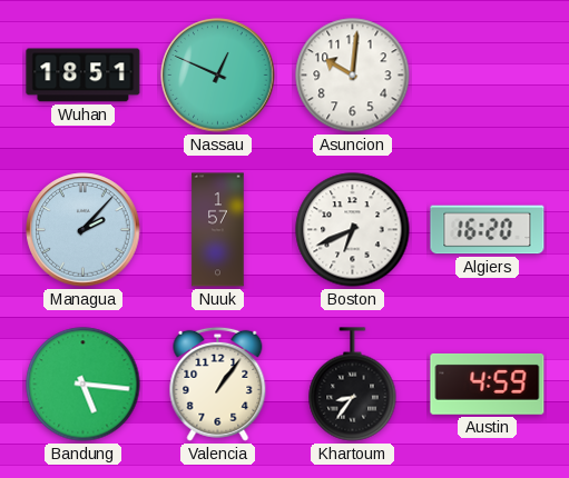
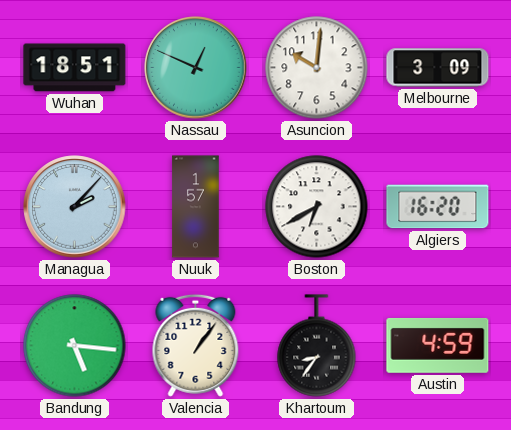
Melbourne: none -> 3:09
Boston: 6:41 -> 6:40
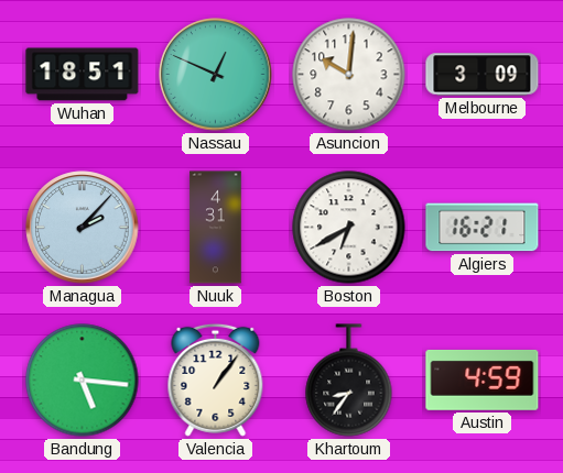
Nuuk: 1:57 -> 4:31
Algiers: 16:20 -> 16:21
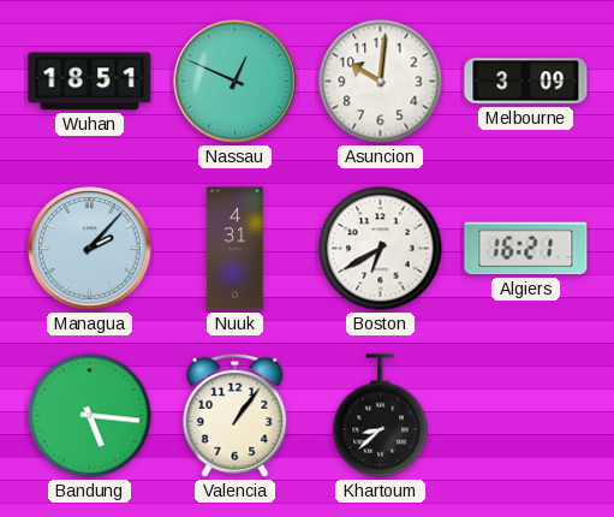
Khartoum: 8:36 -> 8:38
Austin: 4:59 -> none
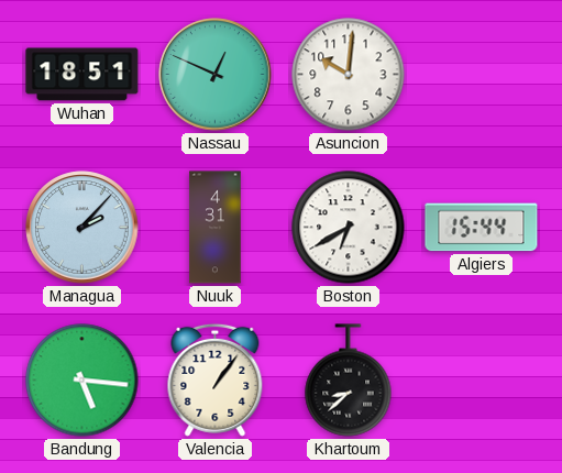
Melbourne: 3:09 -> none
Algiers: 16:21 -> 15:44
